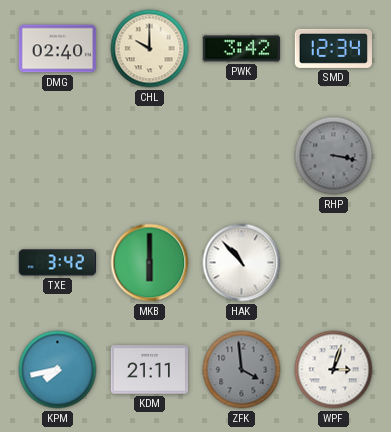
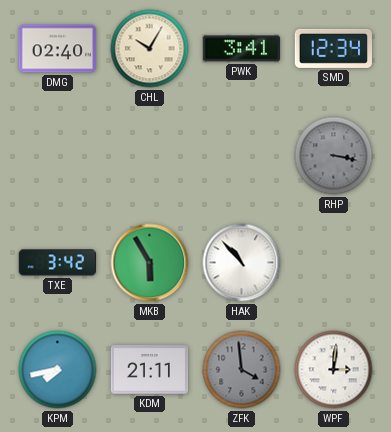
CHL: 10:00 -> 10:05
PWK: 3:42 -> 3:41
MKB: 6:00 -> 5:55
WPF: 3:03 -> 3:01
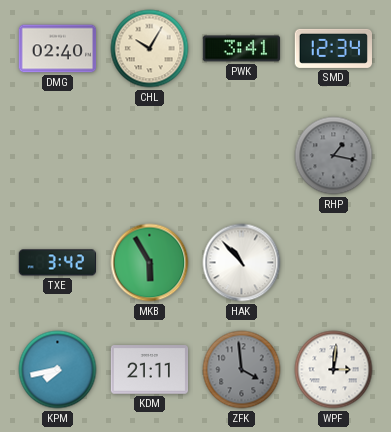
RHP: 3:17 -> 1:17
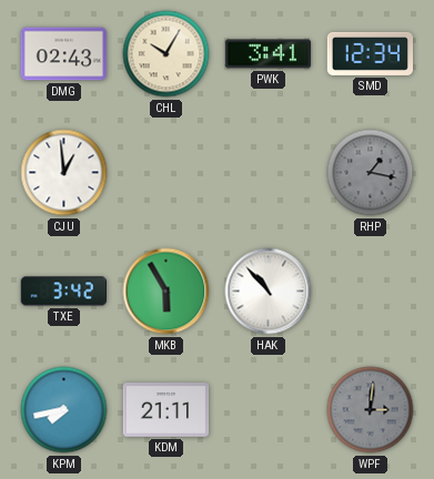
DMG: 02:40 -> 02:43
CJU: none -> 12:59
ZFK: 3:59 -> none
WPF dial: white -> grey
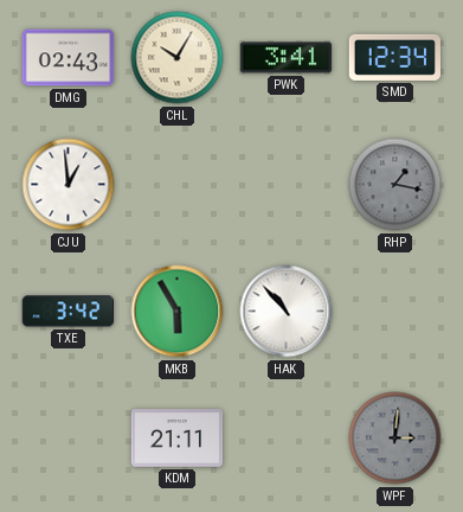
KPM: 7:43 -> none
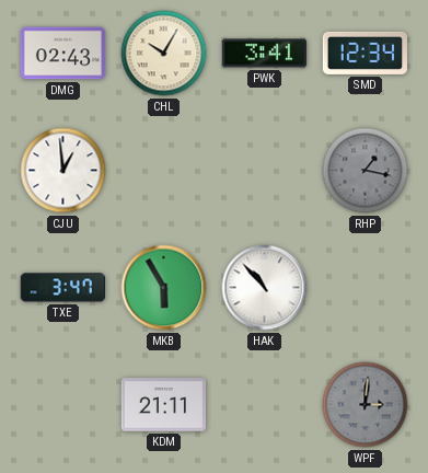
TXE: 3:42 -> 3:47
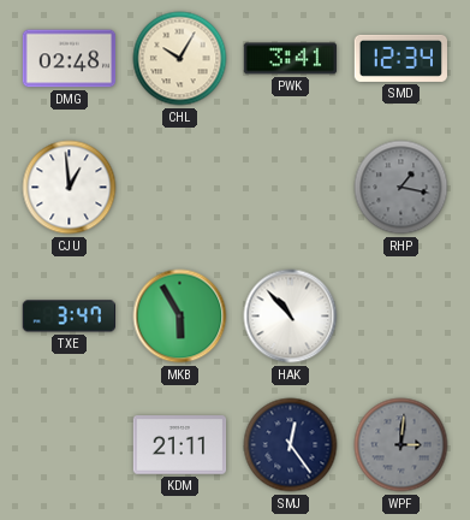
DMG: 02:43 -> 02:48
SMJ: none -> 12:24
